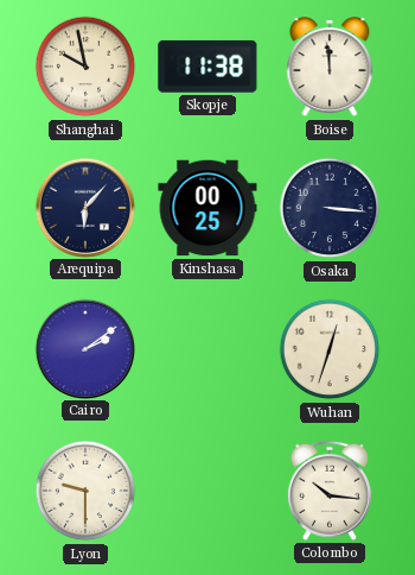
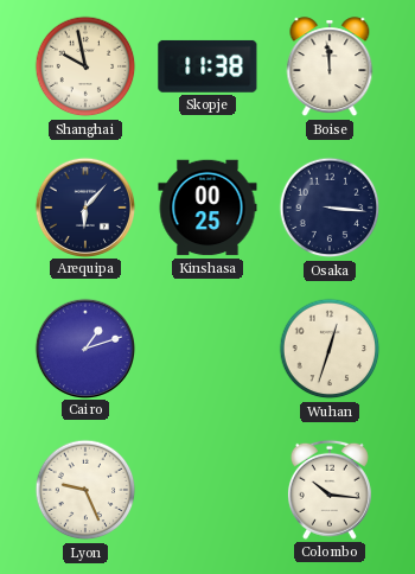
Cairo: 2:09 -> 1:12
Lyon: 9:30 -> 9:26
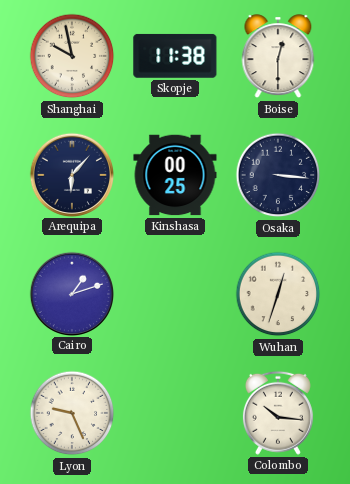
Boise: 11:59 -> 12:30
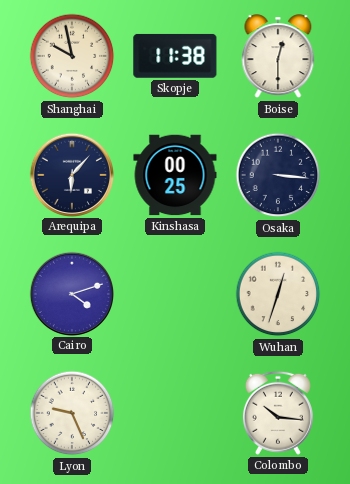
Cairo: 1:12 -> 4:12
